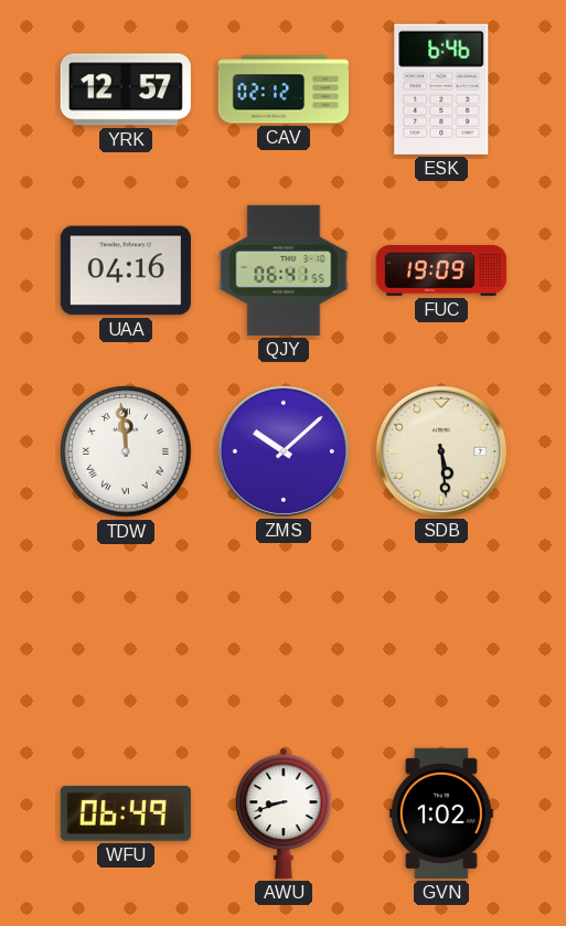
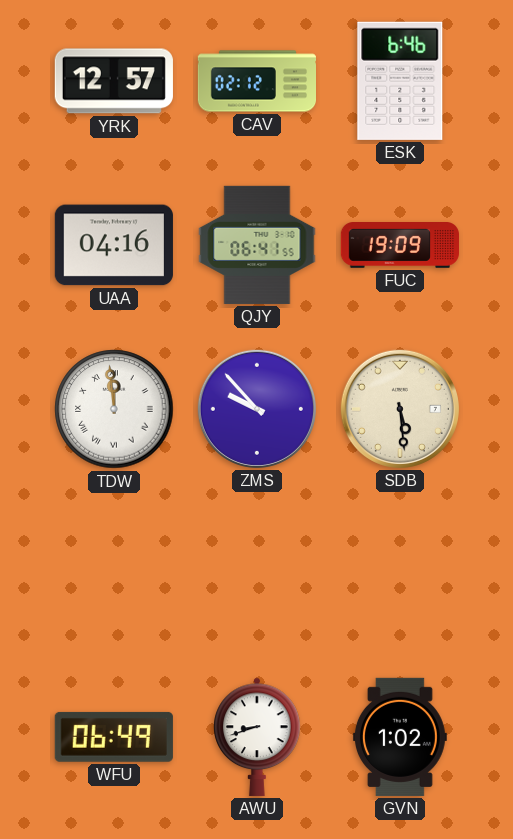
ZMS: 10:08 -> 9:53
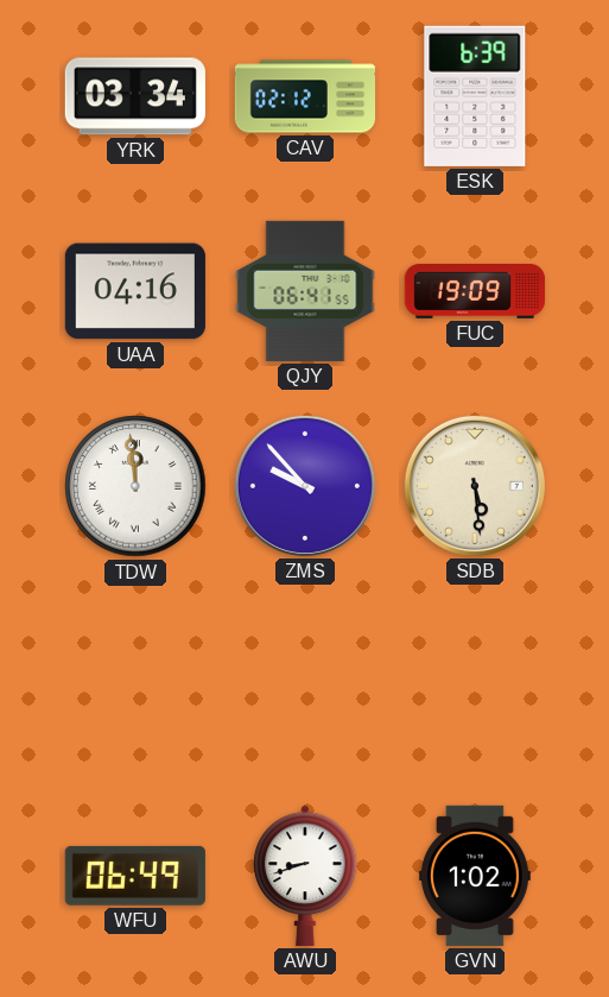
YRK: 12:57 -> 03:34
ESK: 6:46 -> 6:39
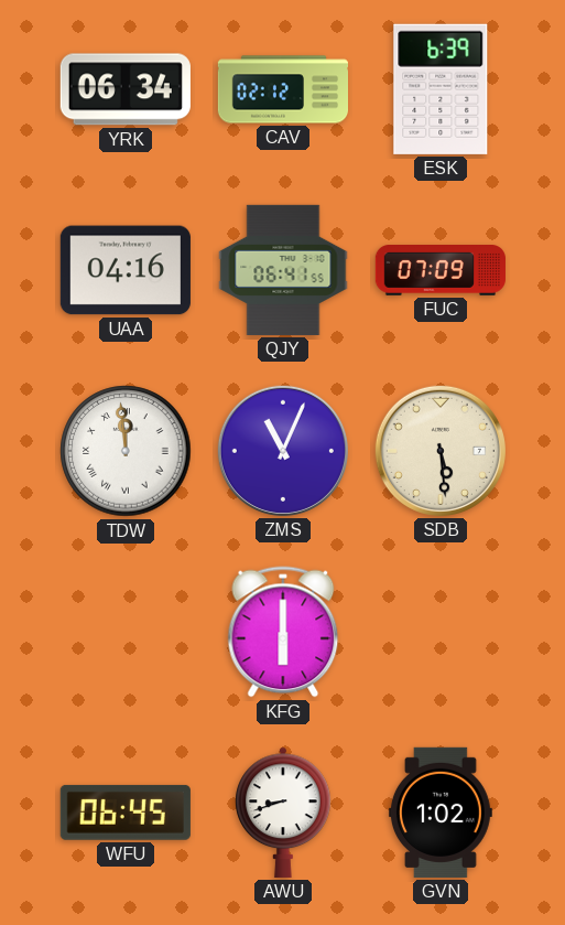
YRK: 03:34 -> 06:34
FUC: 19:09 -> 07:09
ZMS: 9:53 -> 11:04
KFG: none -> 6:00
WFU: 06:49 -> 06:45
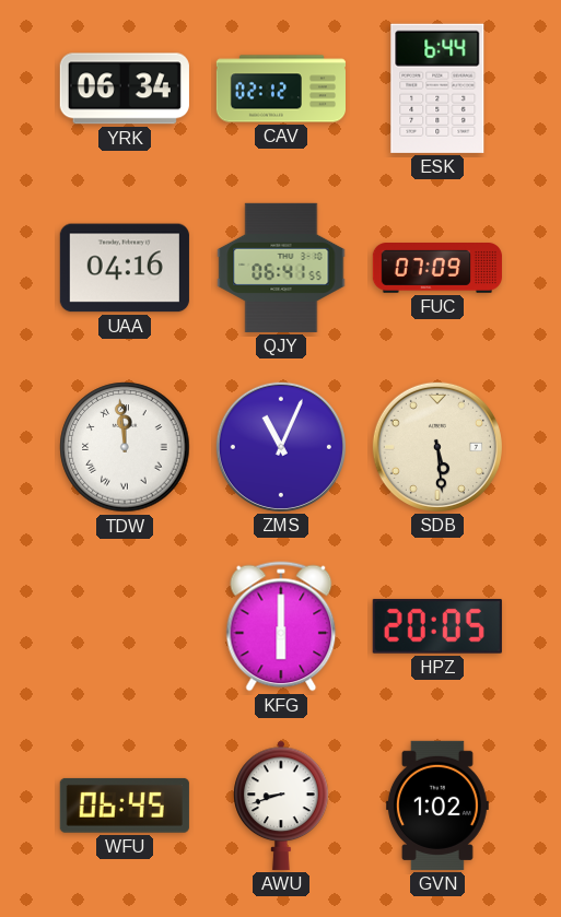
ESK: 6:39 -> 6:44
HPZ: none -> 20:05
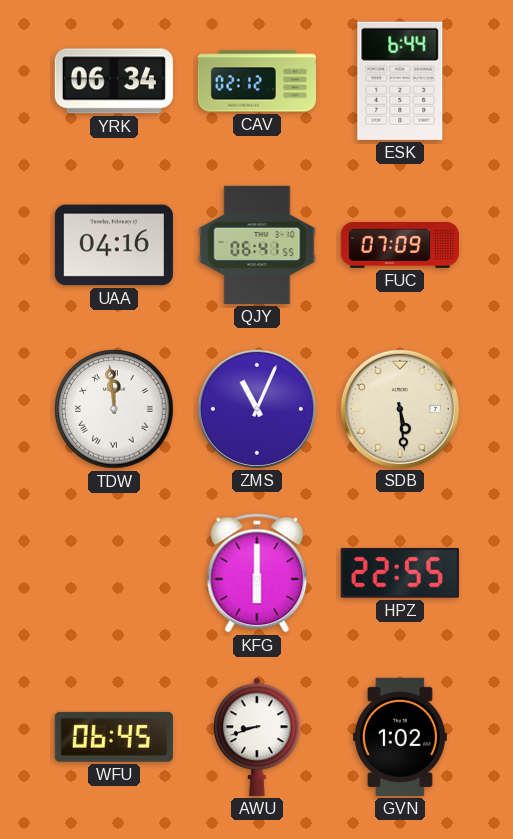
HPZ: 20:05 -> 22:55
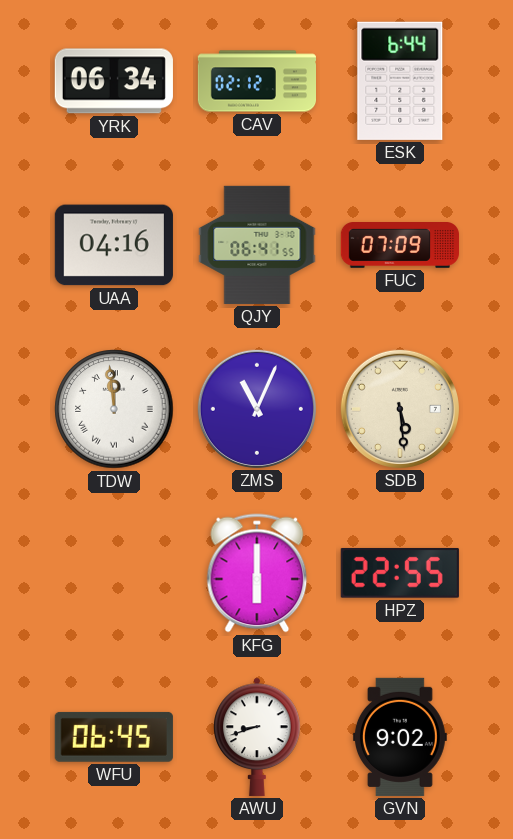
GVN: 1:02 -> 9:02
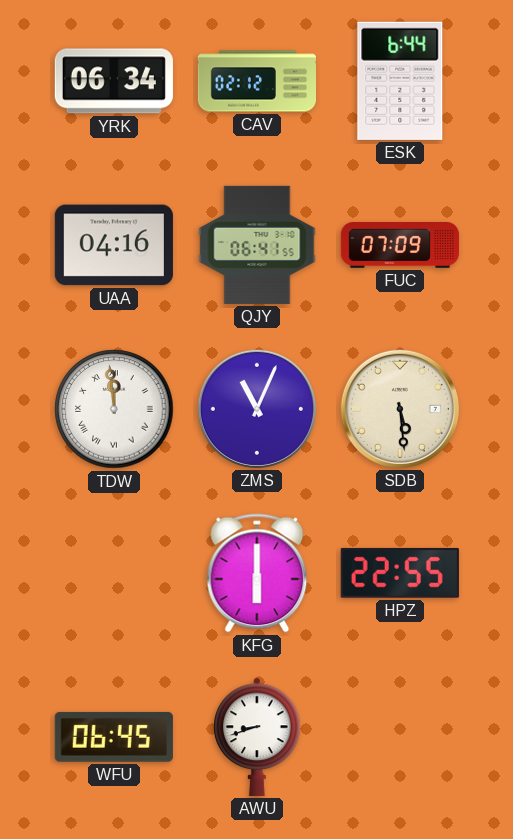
GVN: 9:02 -> none
